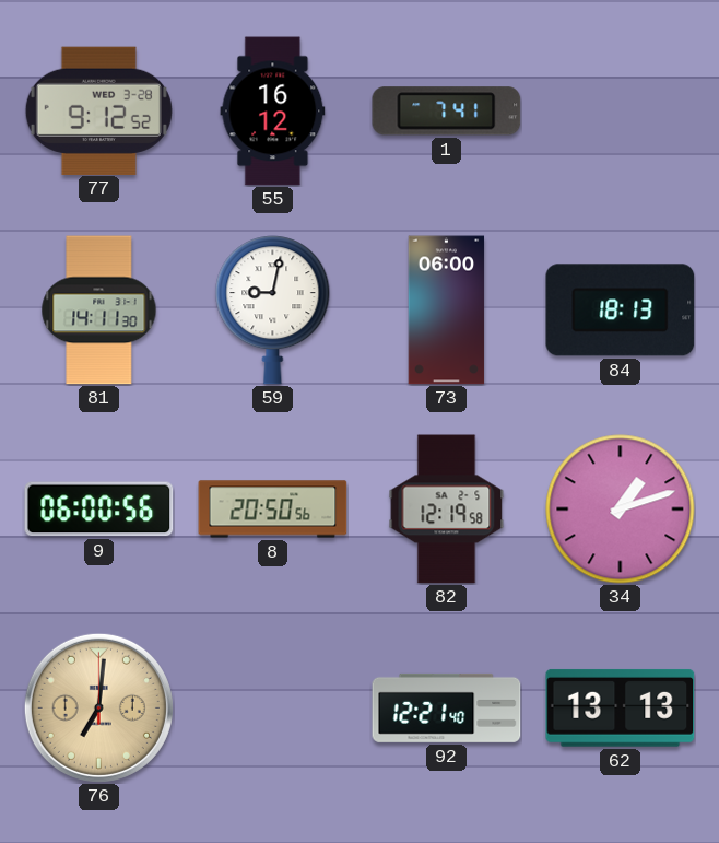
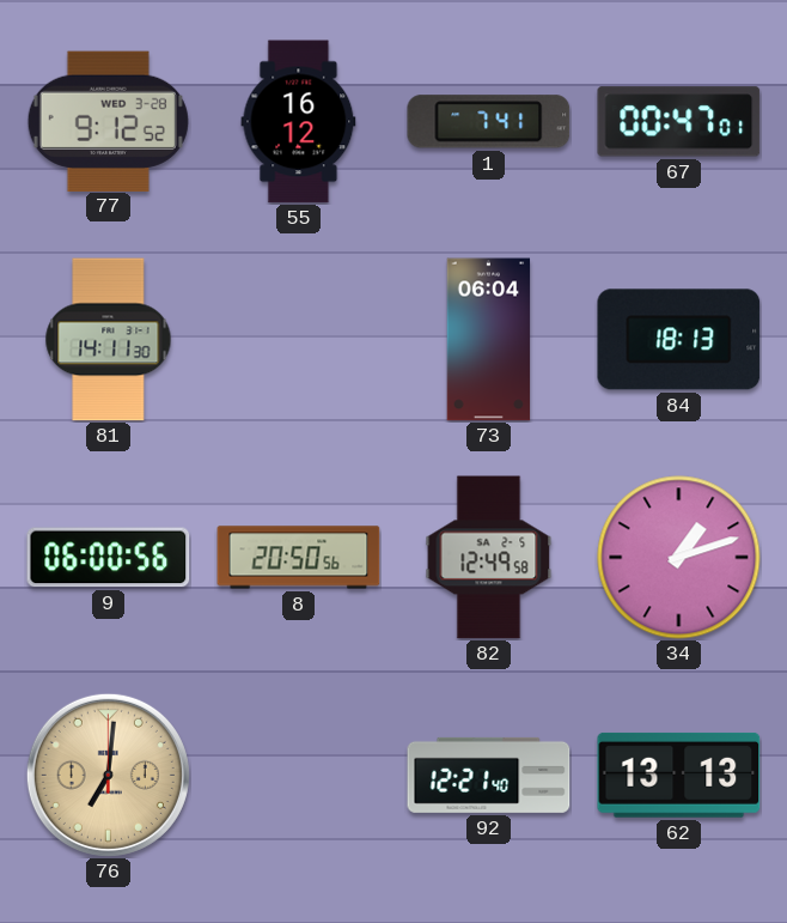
67: none -> 00:47
59: 9:02 -> none
73: 06:00 -> 06:04
82: 12:19 -> 12:49
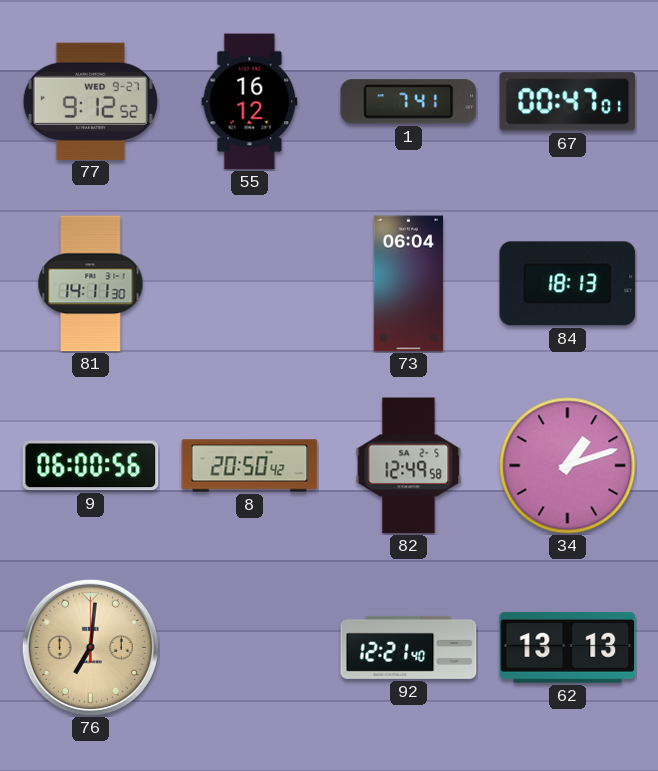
77 date: WED 3-28 -> WED 9-27
8: 20:50:56 -> 20:50:42
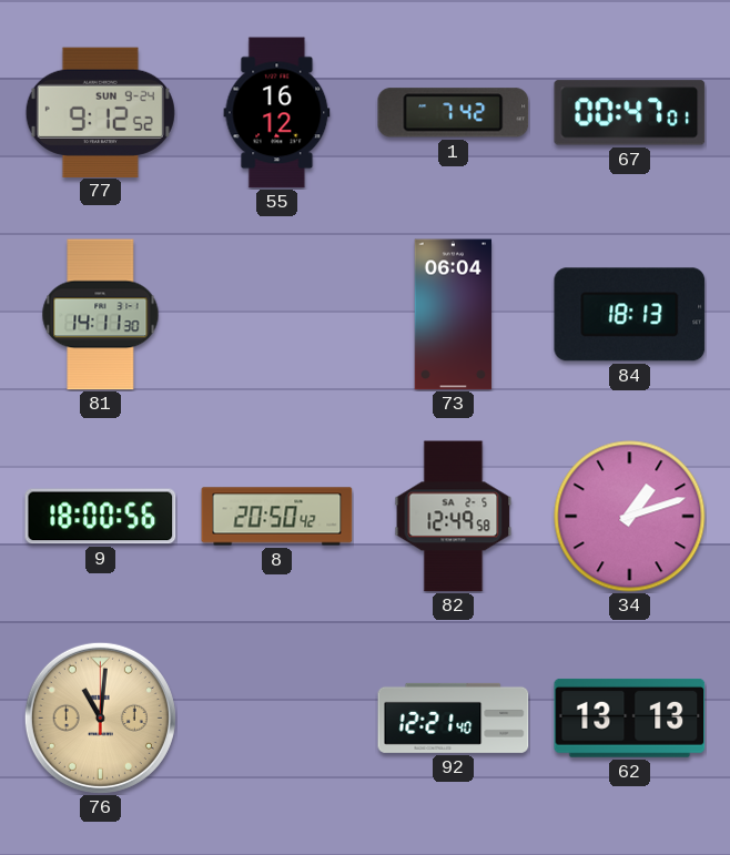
77 date: WED 9-27 -> SUN 9-24
1: 7:41 -> 7:42
9: 06:00 -> 18:00
76: 7:01 -> 11:01
